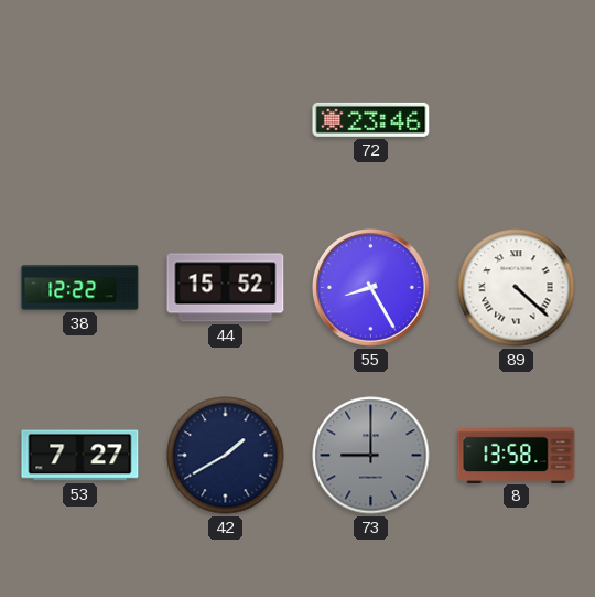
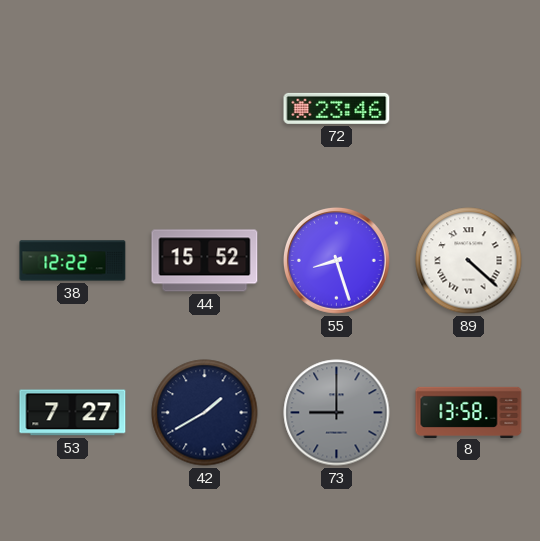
55: 8:25 -> 8:27
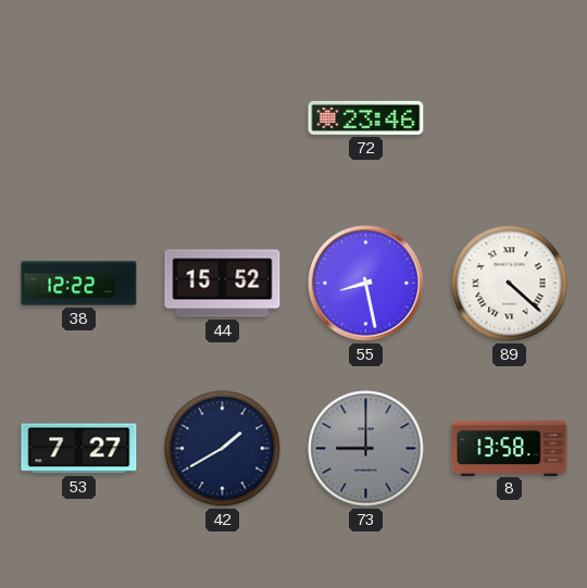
55: 8:27 -> 8:28
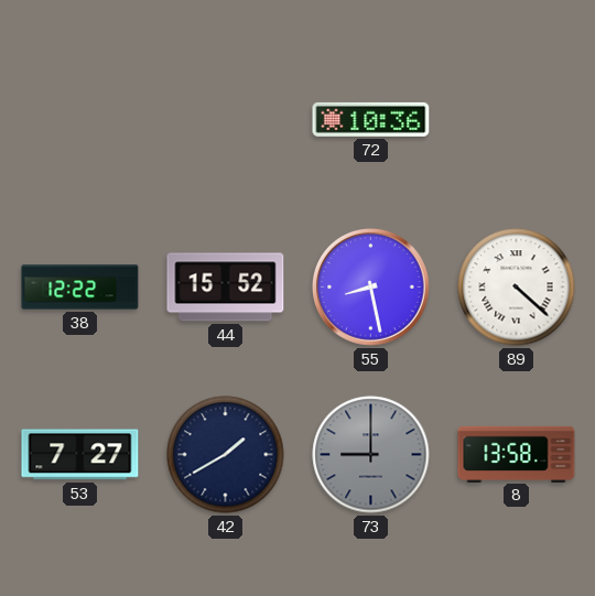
72: 23:46 -> 10:36
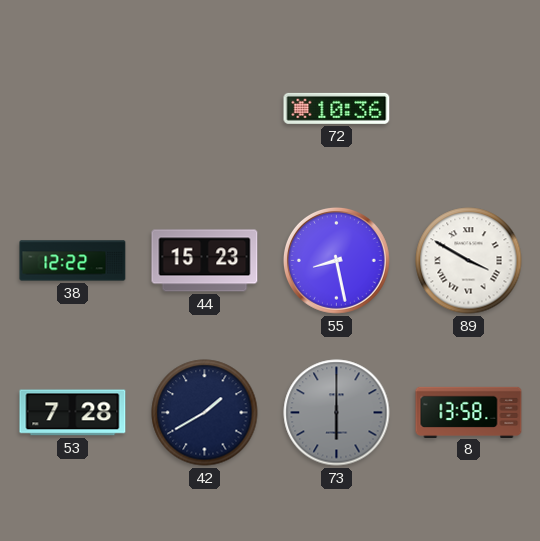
44: 15:52 -> 15:23
89: 4:22 -> 3:50
53: 7:27 -> 7:28
73: 9:00 -> 6:00
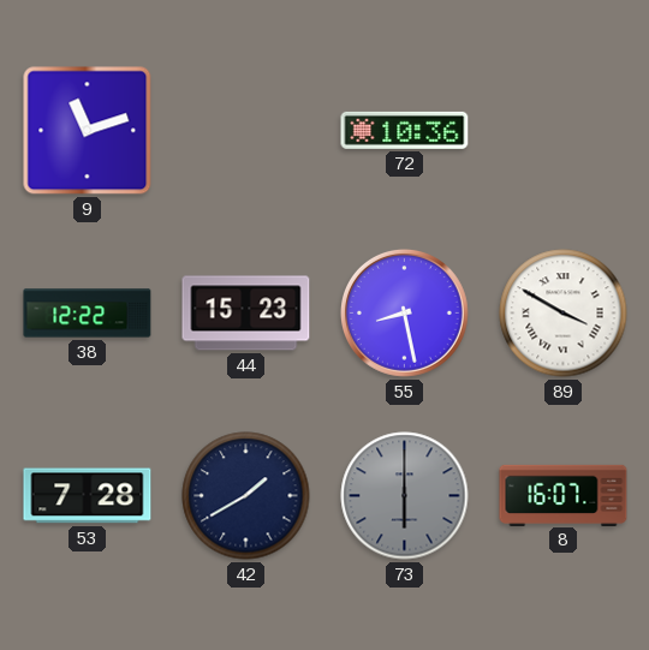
9: none -> 11:12
8: 13:58 -> 16:07
